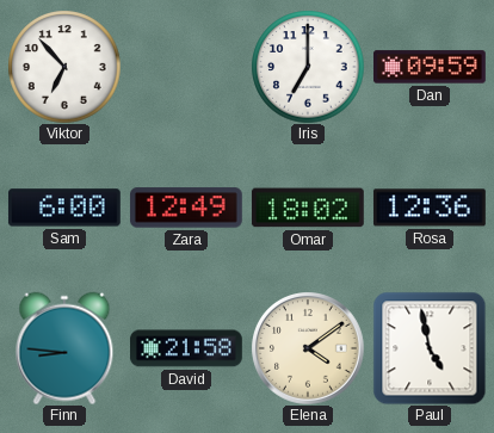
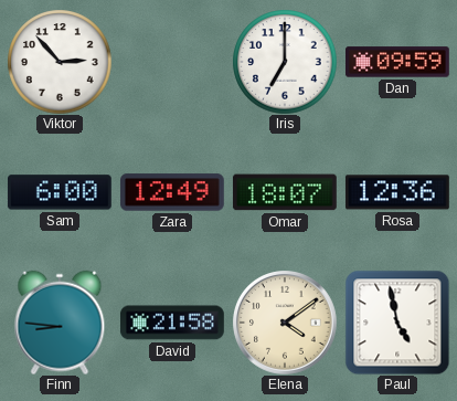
Viktor: 6:53 -> 2:53
Omar: 18:02 -> 18:07
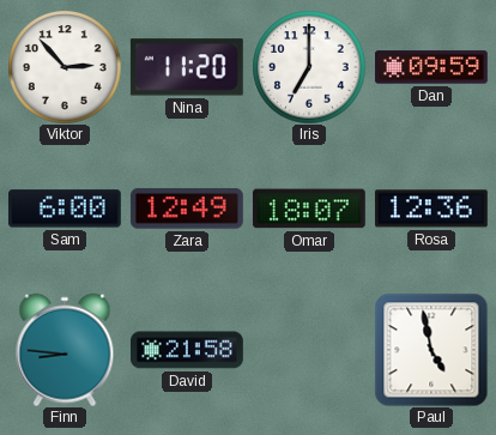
Nina: none -> 11:20
Elena: 4:09 -> none
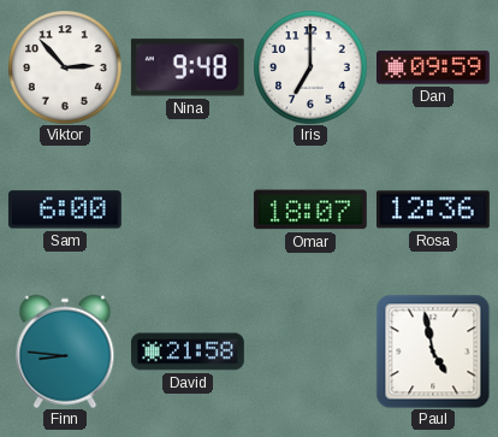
Nina: 11:20 -> 9:48
Zara: 12:49 -> none
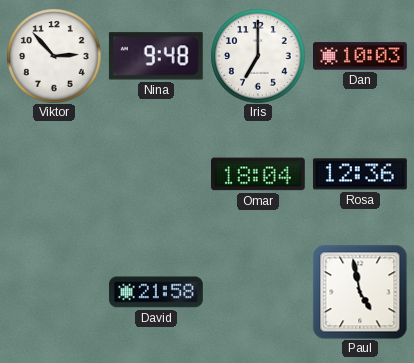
Dan: 09:59 -> 10:03
Sam: 6:00 -> none
Omar: 18:07 -> 18:04
Finn: 8:46 -> none
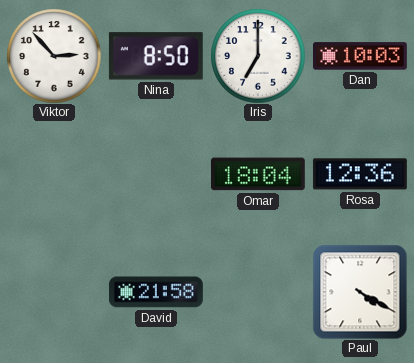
Nina: 9:48 -> 8:50
Paul: 4:58 -> 4:20
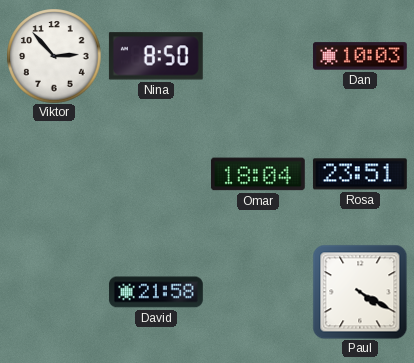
Iris: 7:00 -> none
Rosa: 12:36 -> 23:51
